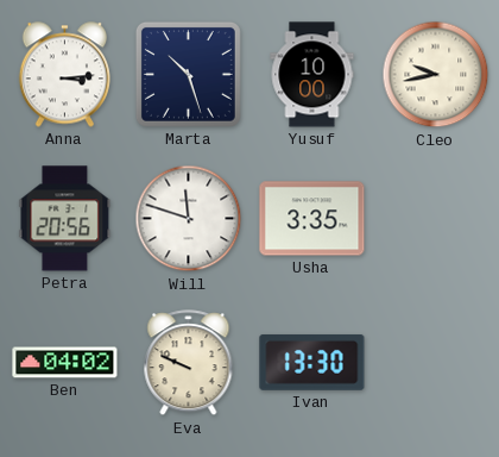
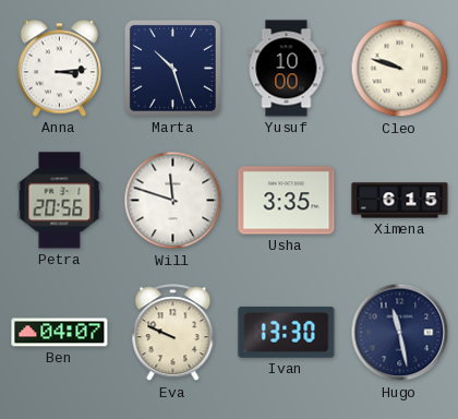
Cleo: 9:43 -> 9:48
Ximena: none -> 6:15
Ben: 04:02 -> 04:07
Hugo: none -> 11:28
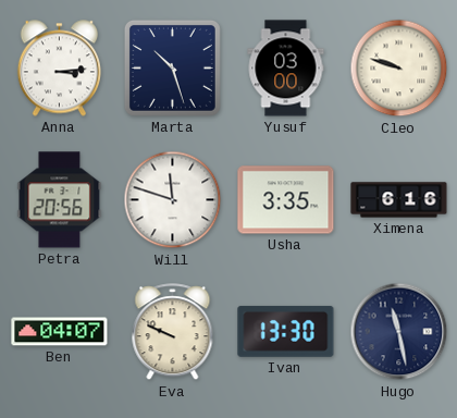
Yusuf: 10:00 -> 03:00
Ximena: 6:15 -> 6:16
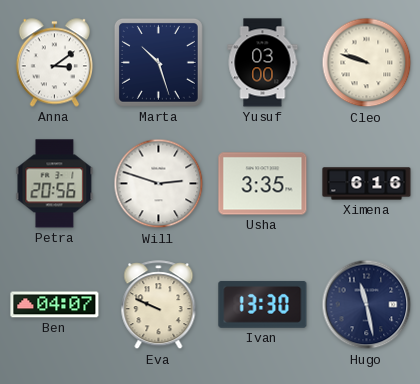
Anna: 3:14 -> 3:09
Will: 11:48 -> 2:48
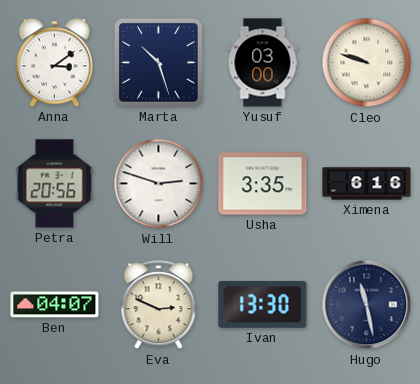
Eva: 9:49 -> 2:49
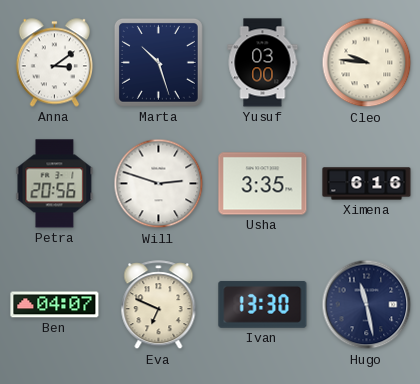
Cleo: 9:48 -> 9:46
Eva: 2:49 -> 6:49
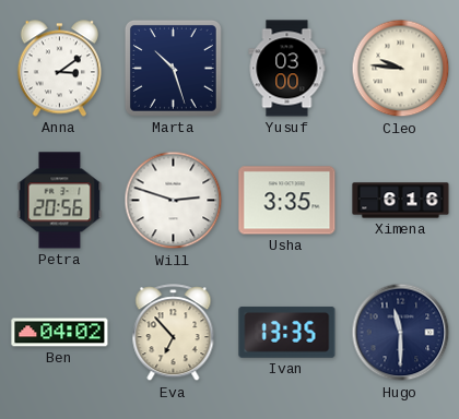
Ben: 04:07 -> 04:02
Eva: 6:49 -> 6:53
Ivan: 13:30 -> 13:35
Hugo: 11:28 -> 11:30
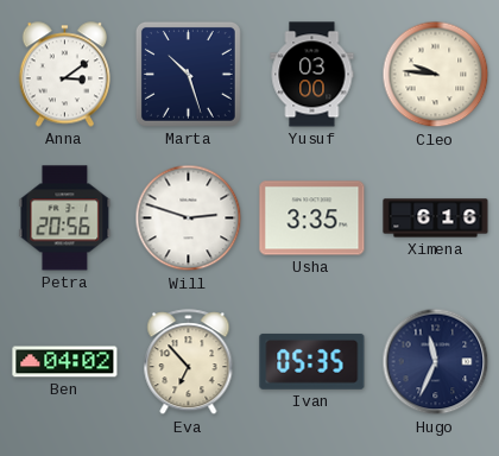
Ivan: 13:35 -> 05:35
Hugo: 11:30 -> 11:34
